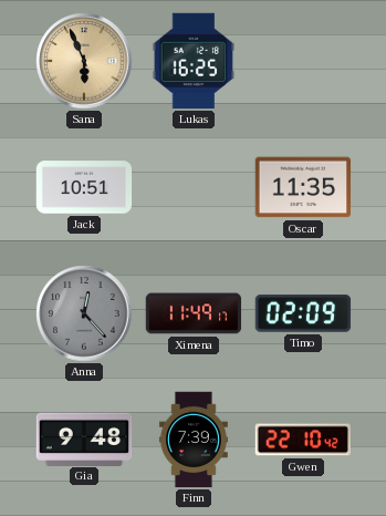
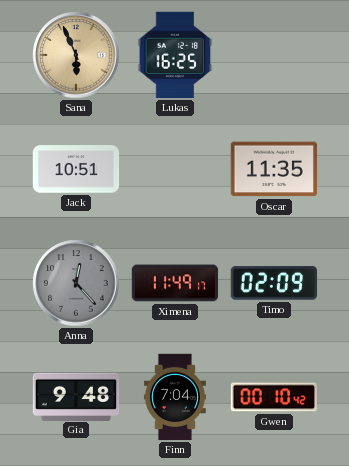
Finn: 7:39 -> 7:04
Gwen: 22:10 -> 00:10
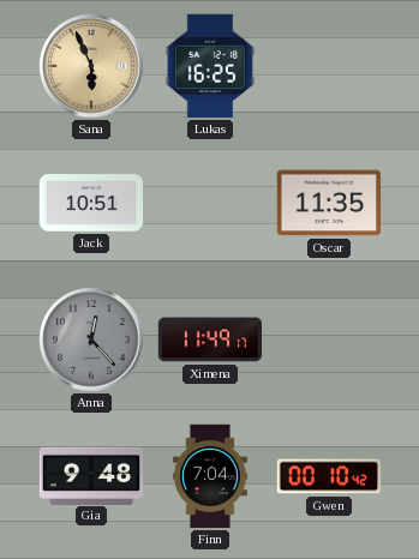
Timo: 02:09 -> none
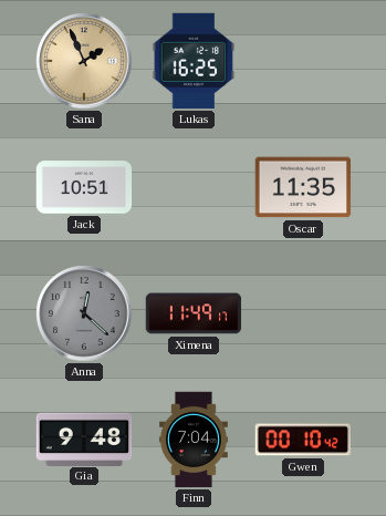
Sana: 5:56 -> 1:56
Anna: 12:23 -> 12:22
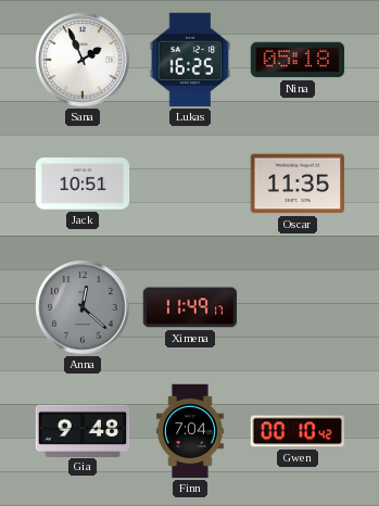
Sana dial: champagne -> white
Nina: none -> 05:18
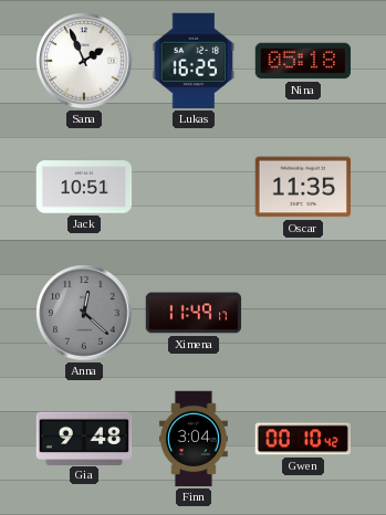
Finn: 7:04 -> 3:04
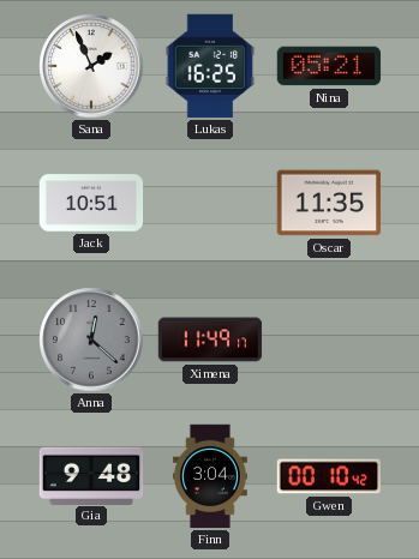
Nina: 05:18 -> 05:21
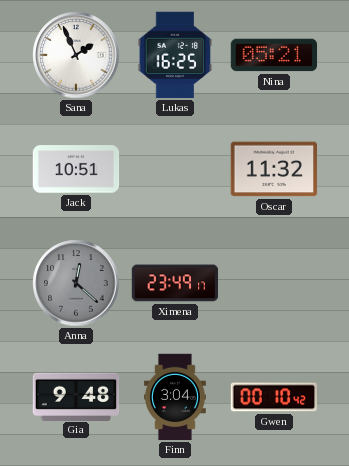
Oscar: 11:35 -> 11:32
Ximena: 11:49 -> 23:49
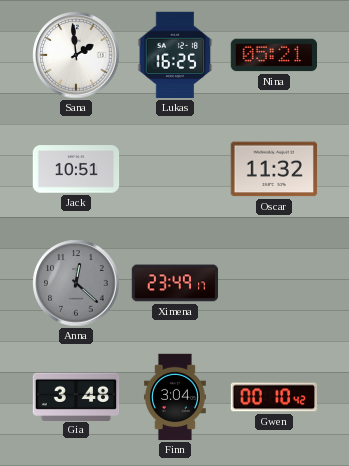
Sana: 1:56 -> 1:59
Gia: 9:48 -> 3:48
